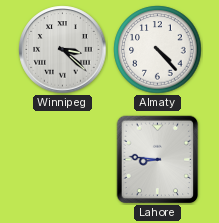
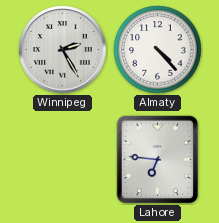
Winnipeg: 3:22 -> 2:25
Lahore: 8:46 -> 6:46
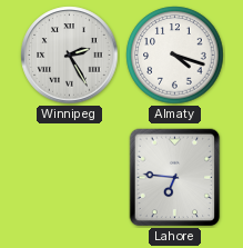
Almaty: 4:23 -> 4:18
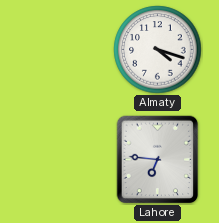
Winnipeg: 2:25 -> none
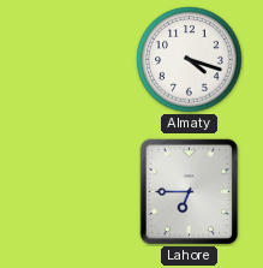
Lahore: 6:46 -> 6:45
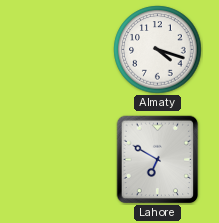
Lahore: 6:45 -> 6:50
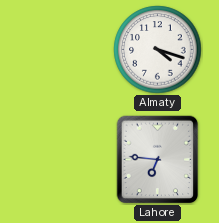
Lahore: 6:50 -> 6:46
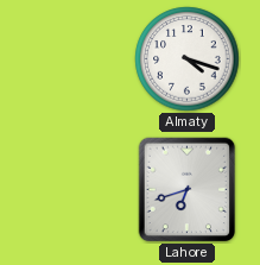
Lahore: 6:46 -> 6:42
